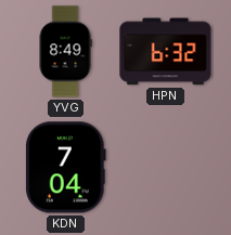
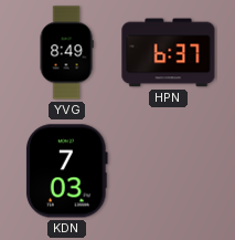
HPN: 6:32 -> 6:37
KDN: 7:04 -> 7:03
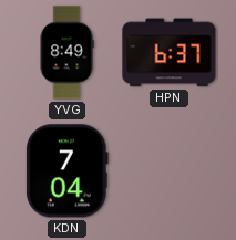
KDN: 7:03 -> 7:04
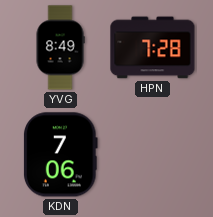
HPN: 6:37 -> 7:28
KDN: 7:04 -> 7:06
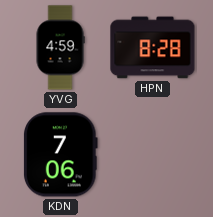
YVG: 8:49 -> 4:59
HPN: 7:28 -> 8:28
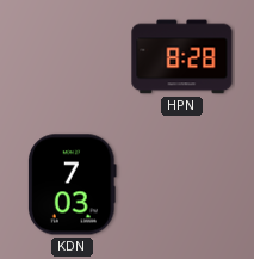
YVG: 4:59 -> none
KDN: 7:06 -> 7:03
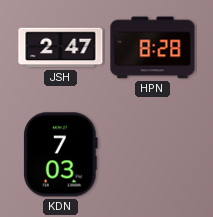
JSH: none -> 2:47
